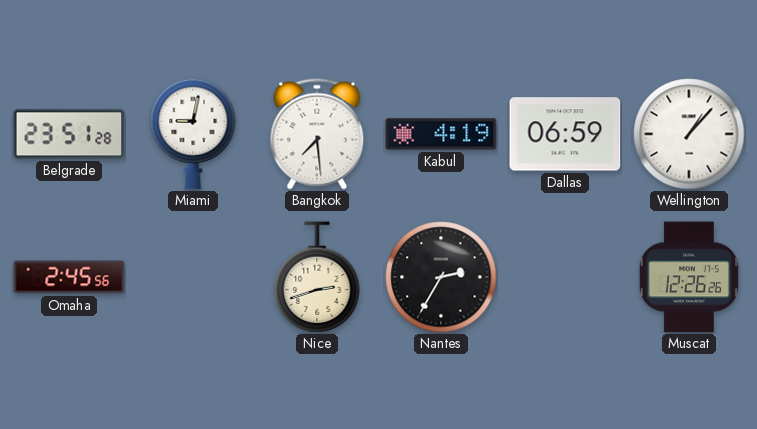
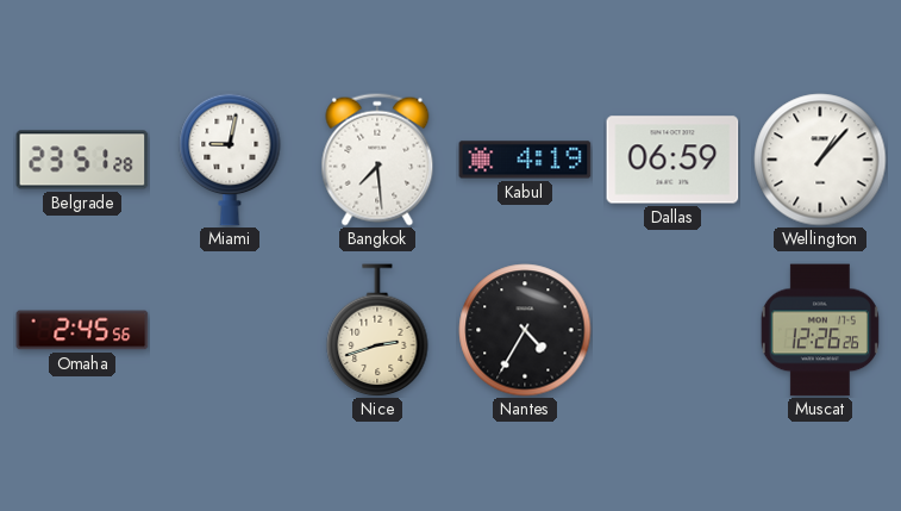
Nantes: 2:35 -> 4:35
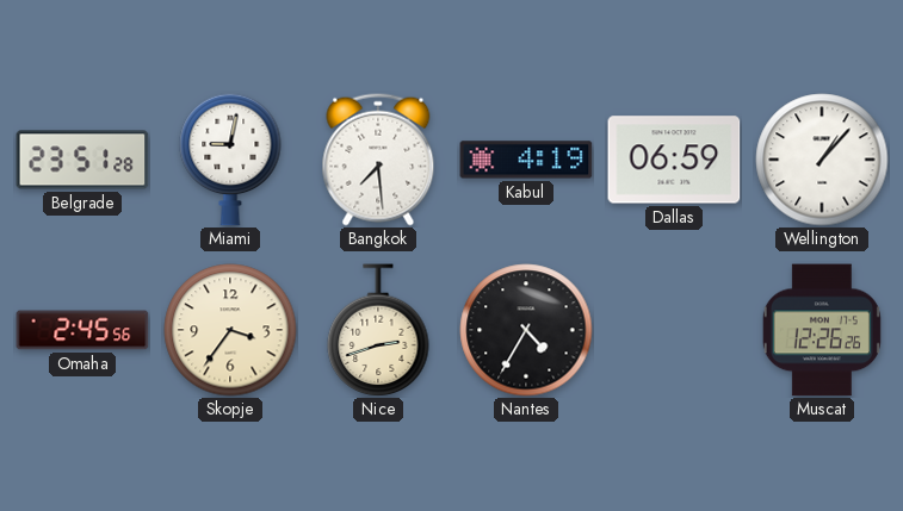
Skopje: none -> 3:36
